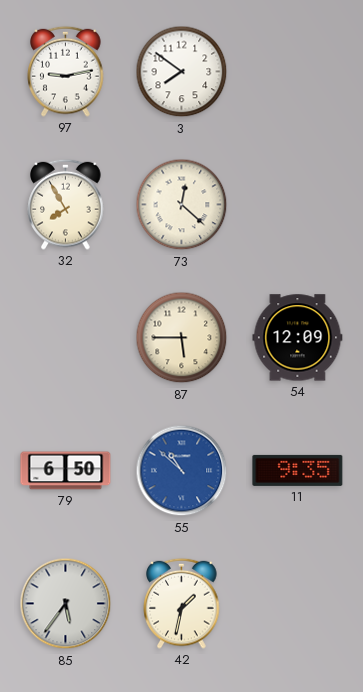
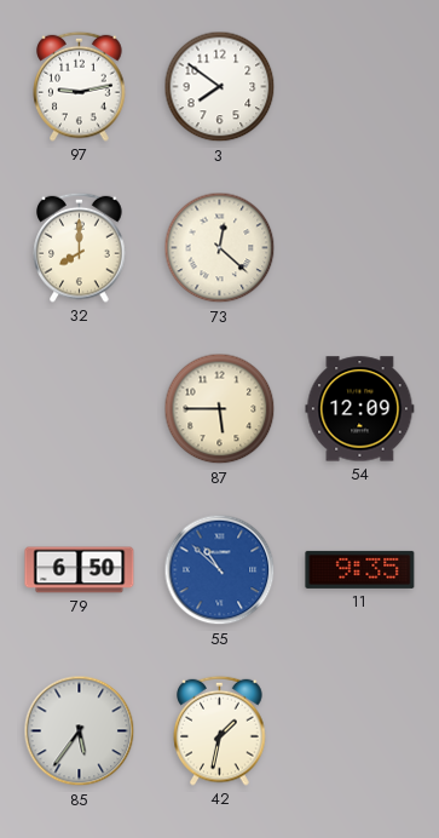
32: 7:55 -> 8:00
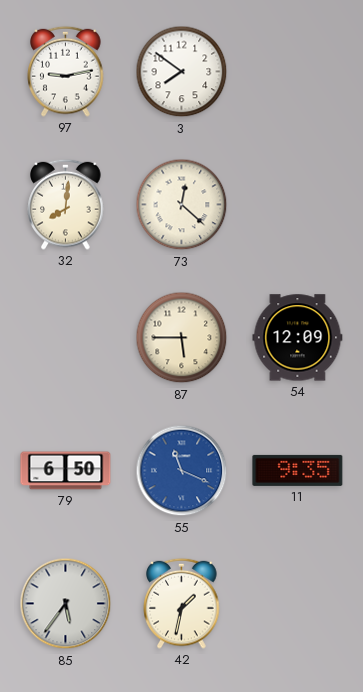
32: 8:00 -> 8:01
55: 10:52 -> 11:19
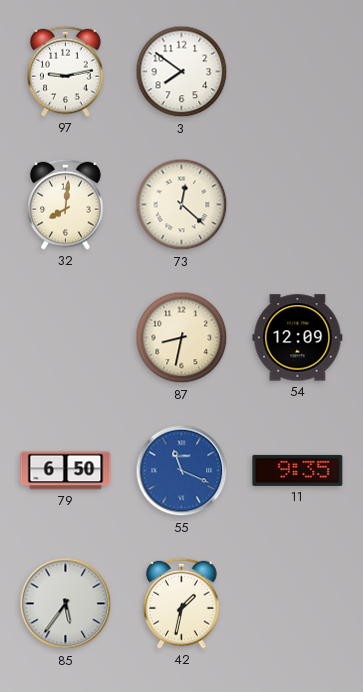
87: 5:45 -> 8:32
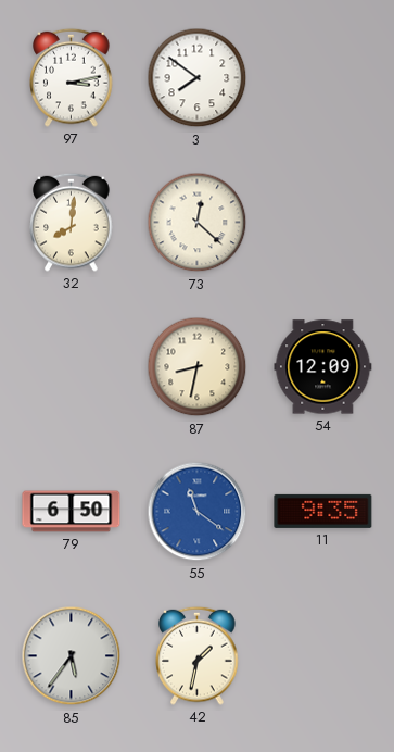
97: 9:13 -> 3:13
55: 11:19 -> 11:21
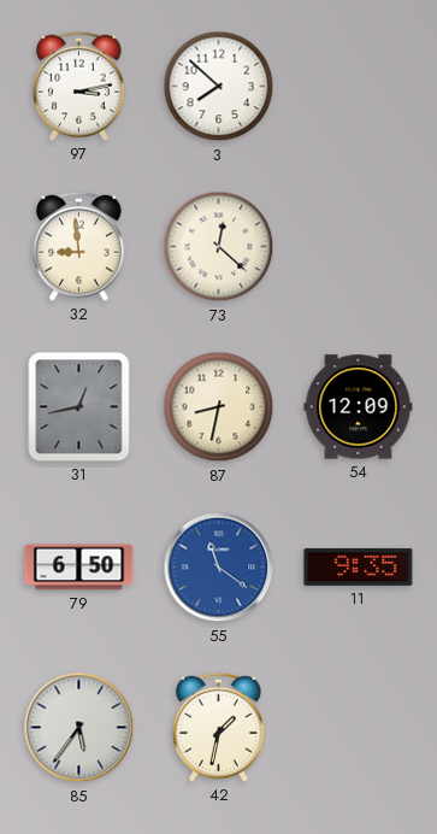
3: 7:51 -> 7:52
32: 8:01 -> 8:59
31: none -> 12:43
